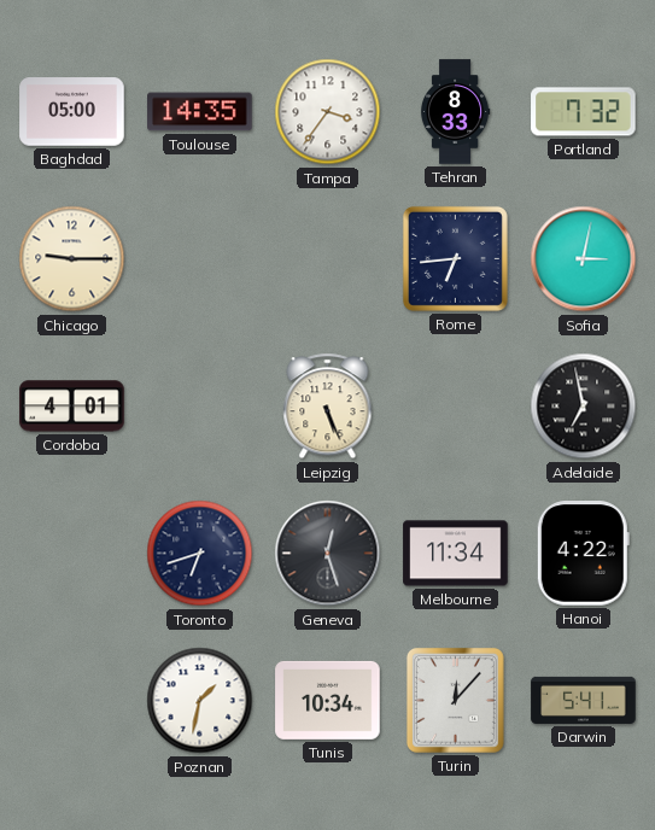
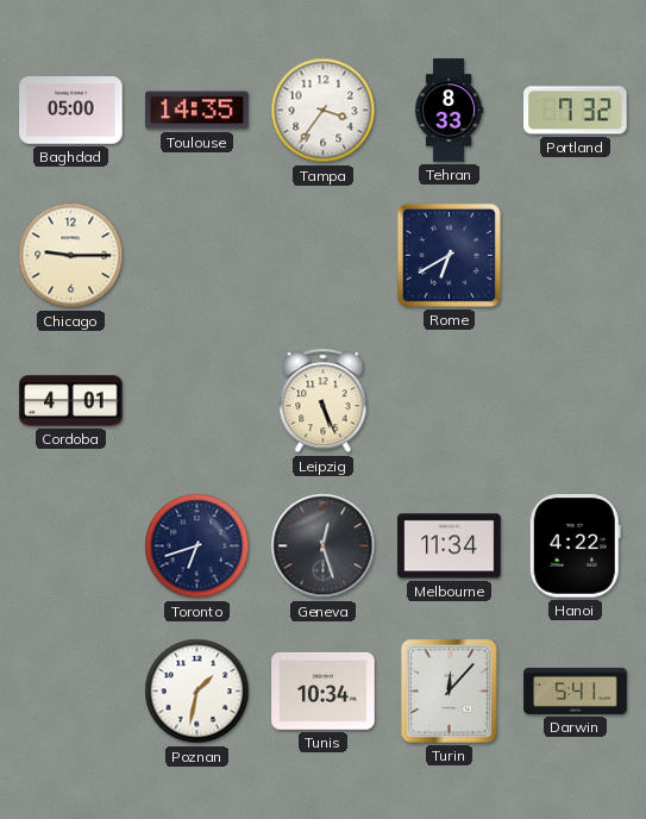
Rome: 6:44 -> 6:40
Sofia: 3:02 -> none
Adelaide: 6:58 -> none
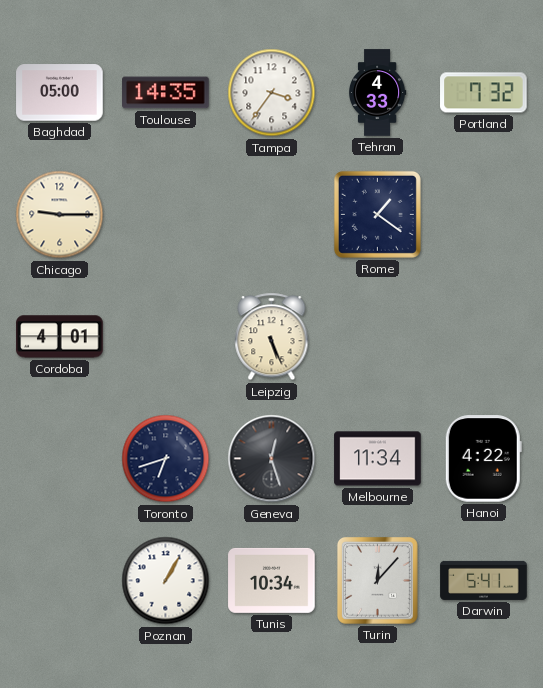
Tehran: 8:33 -> 4:33
Rome: 6:40 -> 1:21
Poznan: 1:32 -> 1:05
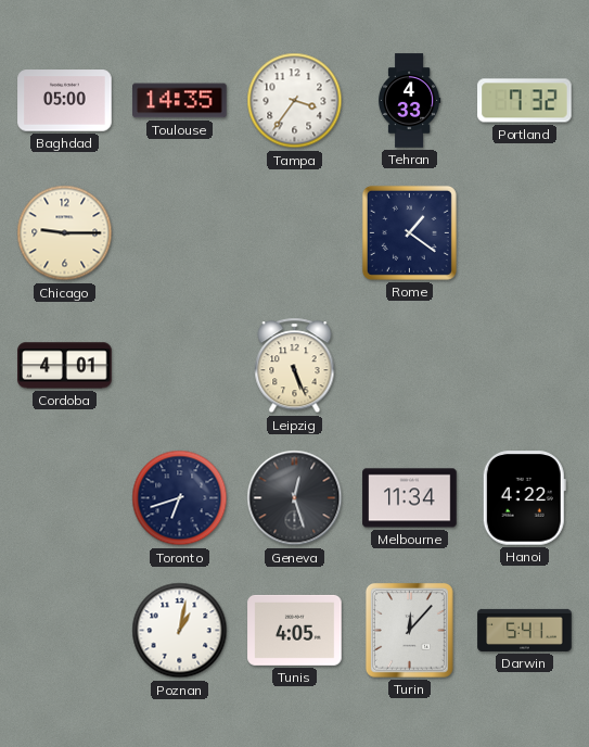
Poznan: 1:05 -> 1:02
Tunis: 10:34 -> 4:05
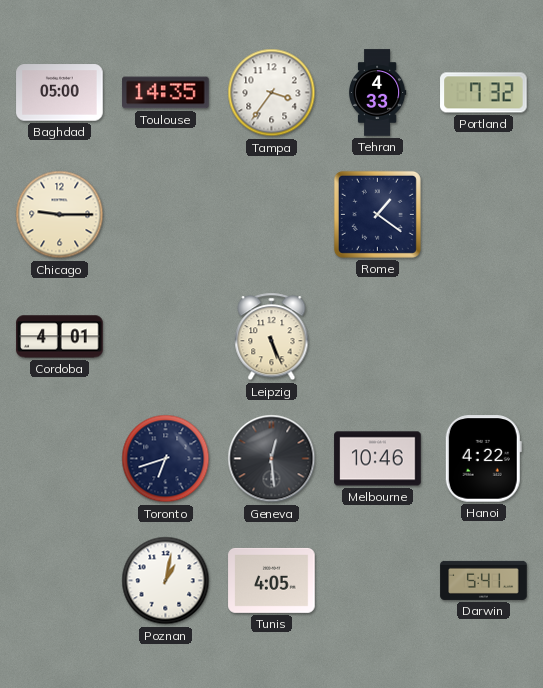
Geneva: 12:27 -> 12:29
Melbourne: 11:34 -> 10:46
Turin: 12:07 -> none
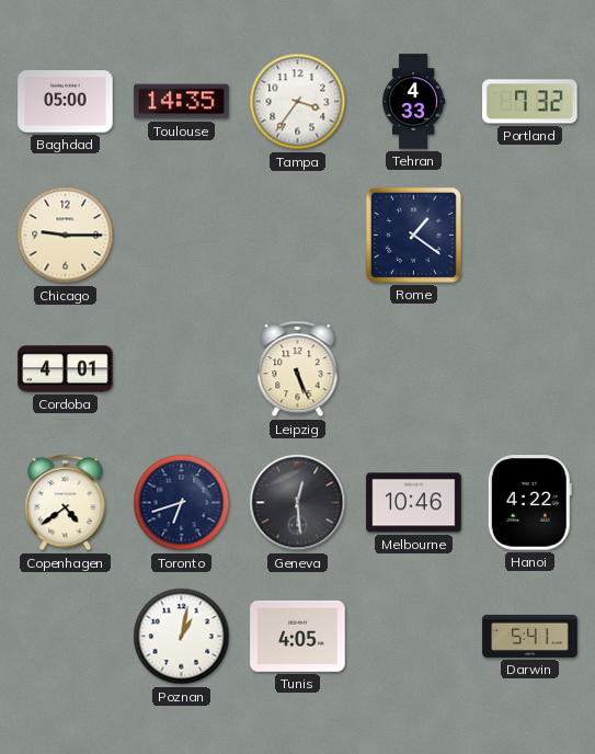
Copenhagen: none -> 4:39
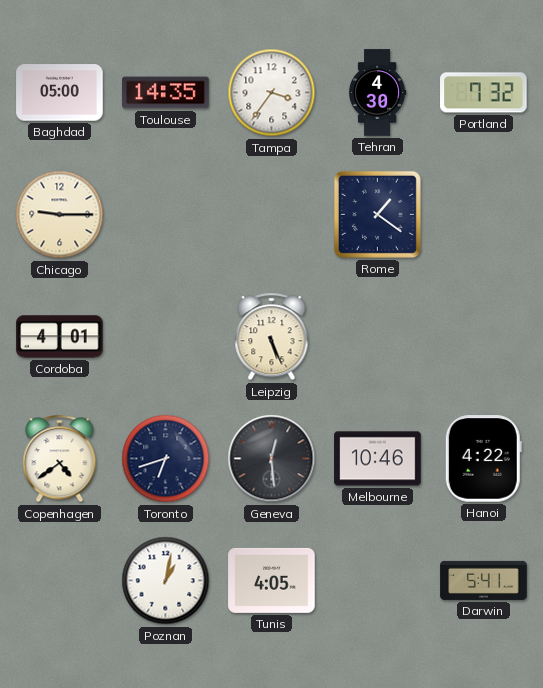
Tehran: 4:33 -> 4:30
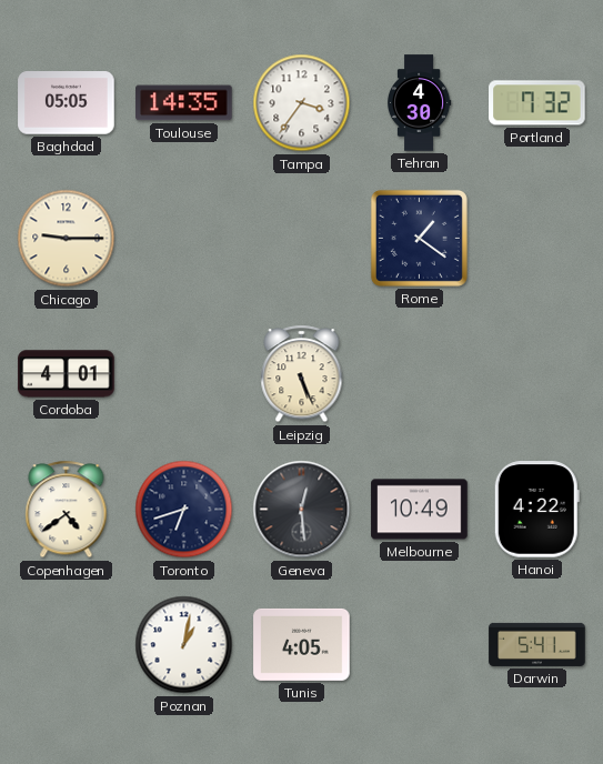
Baghdad: 05:00 -> 05:05
Melbourne: 10:46 -> 10:49
